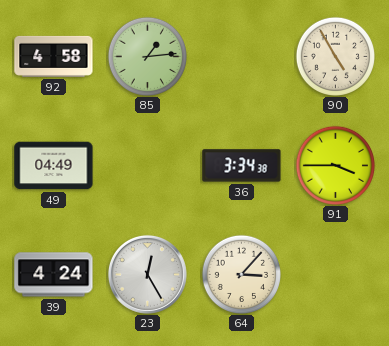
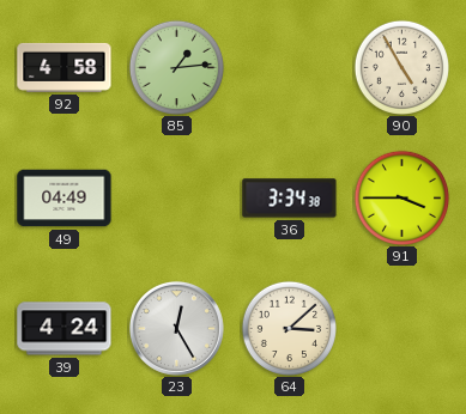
64: 3:07 -> 3:08
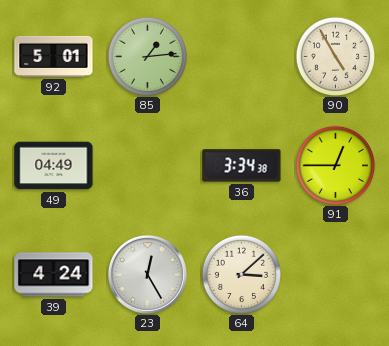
92: 4:58 -> 5:01
91: 3:45 -> 12:45
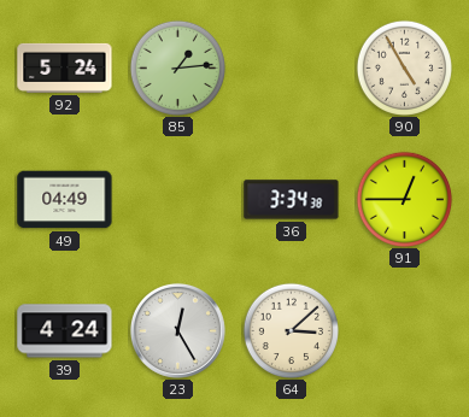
92: 5:01 -> 5:24
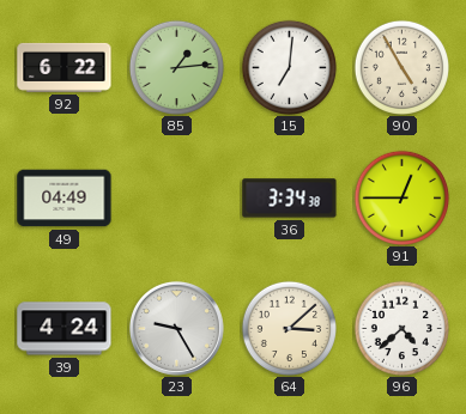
92: 5:24 -> 6:22
15: none -> 7:01
23: 12:25 -> 9:25
96: none -> 4:38
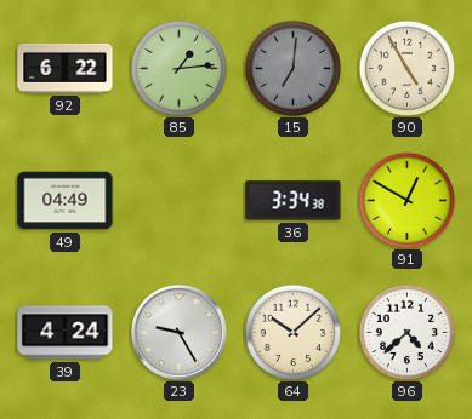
15 dial: white -> grey
91: 12:45 -> 12:50
64: 3:08 -> 10:08
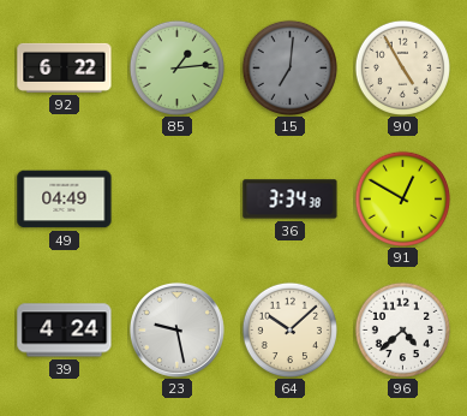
23: 9:25 -> 9:28
